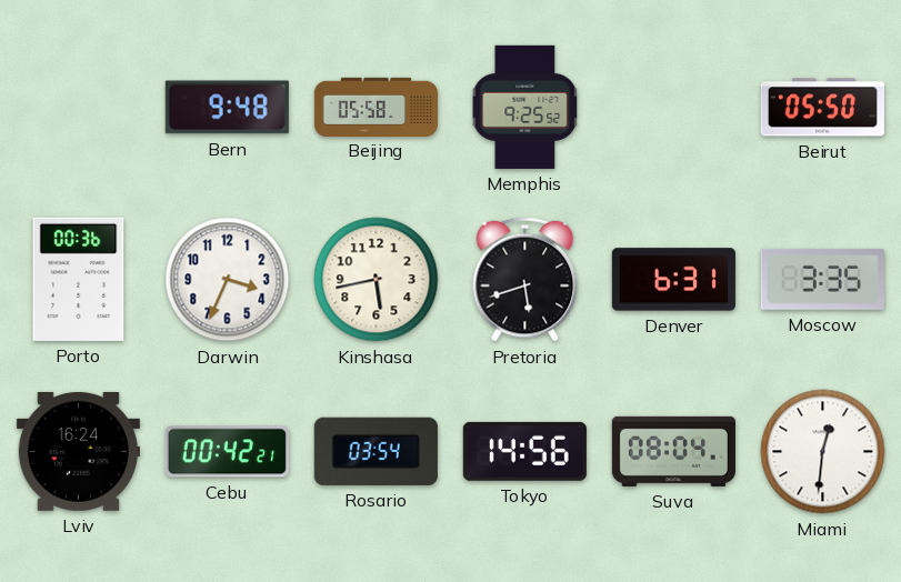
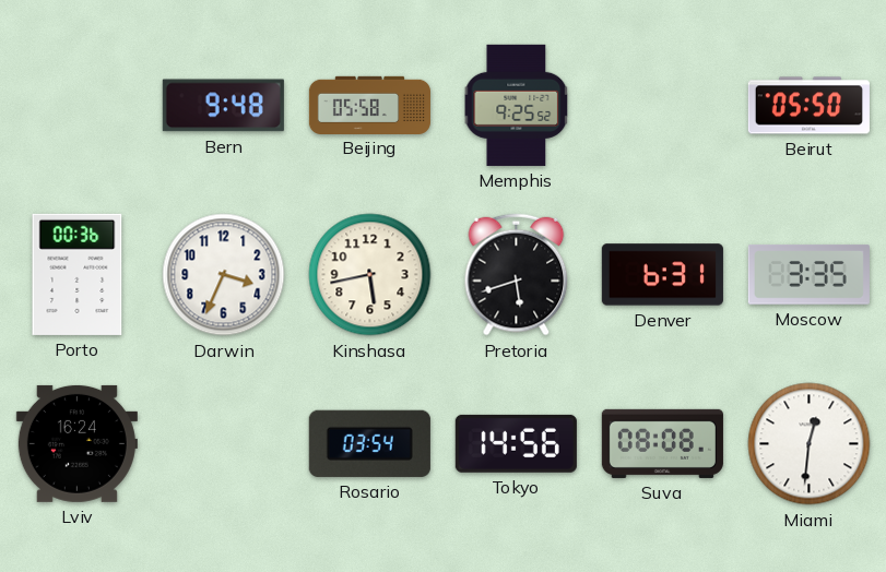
Cebu: 00:42 -> none
Suva: 08:04 -> 08:08
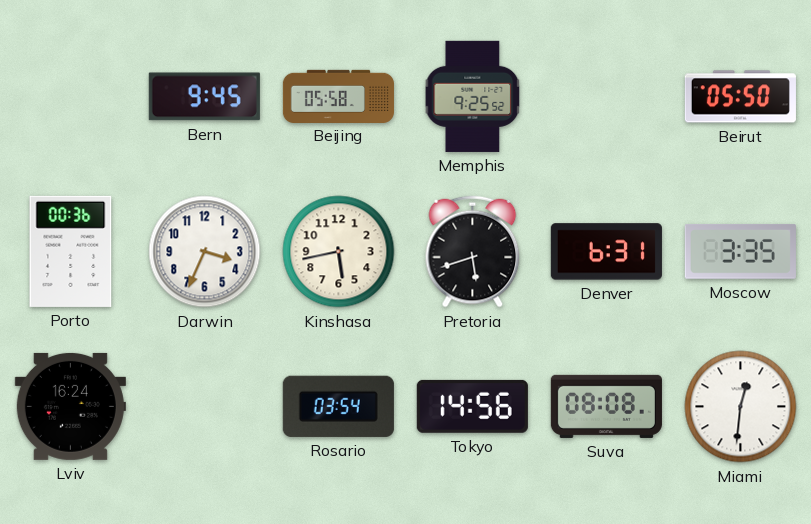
Bern: 9:48 -> 9:45
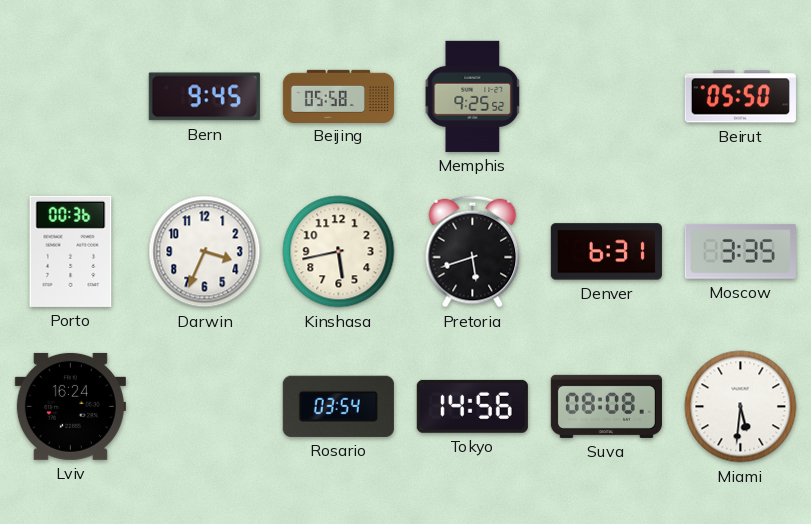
Miami: 12:31 -> 5:31
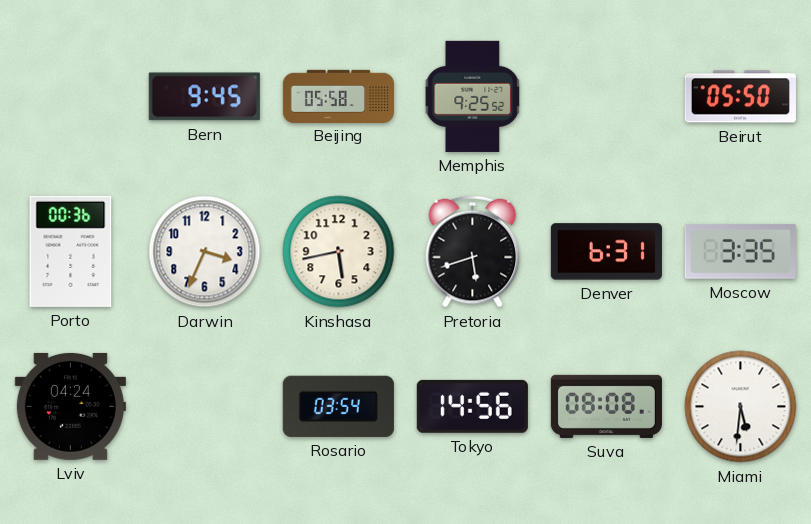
Lviv: 16:24 -> 04:24
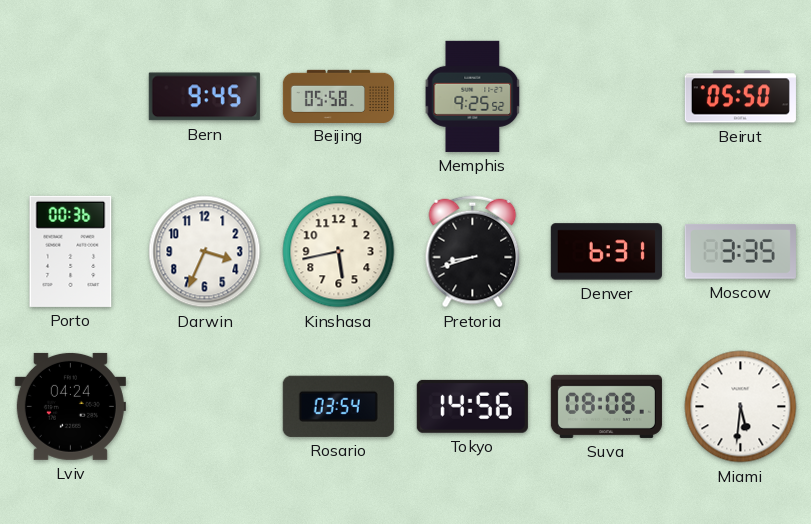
Pretoria: 5:42 -> 8:42
